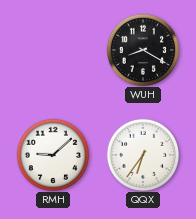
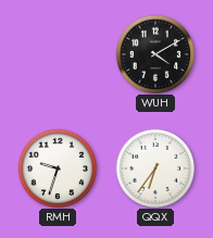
WUH: 8:20 -> 4:10
RMH: 9:08 -> 9:33
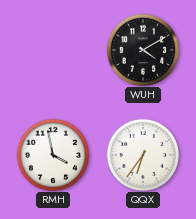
RMH: 9:33 -> 3:58
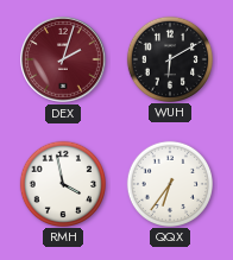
DEX: none -> 2:03
WUH: 4:10 -> 6:10
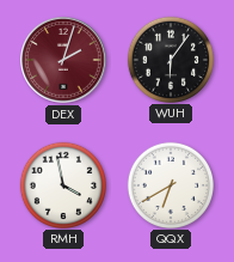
WUH: 6:10 -> 6:06
QQX: 6:36 -> 6:40
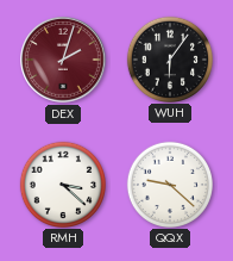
RMH: 3:58 -> 3:22
QQX: 6:40 -> 9:22
